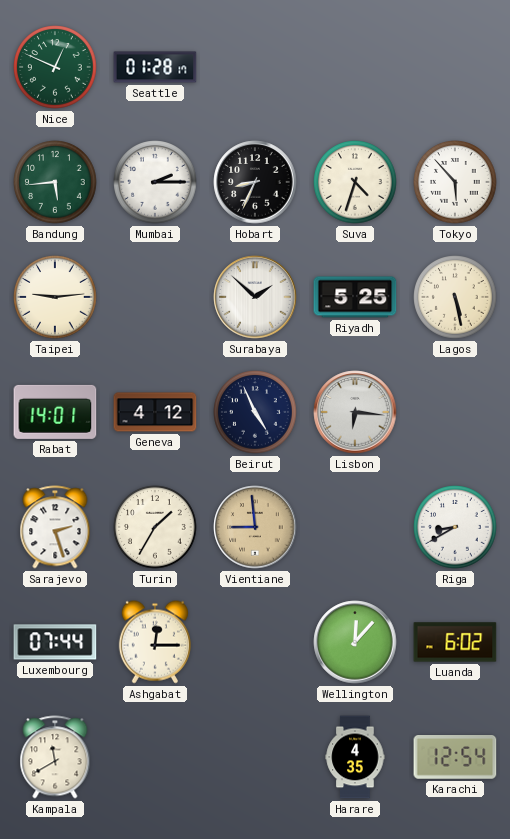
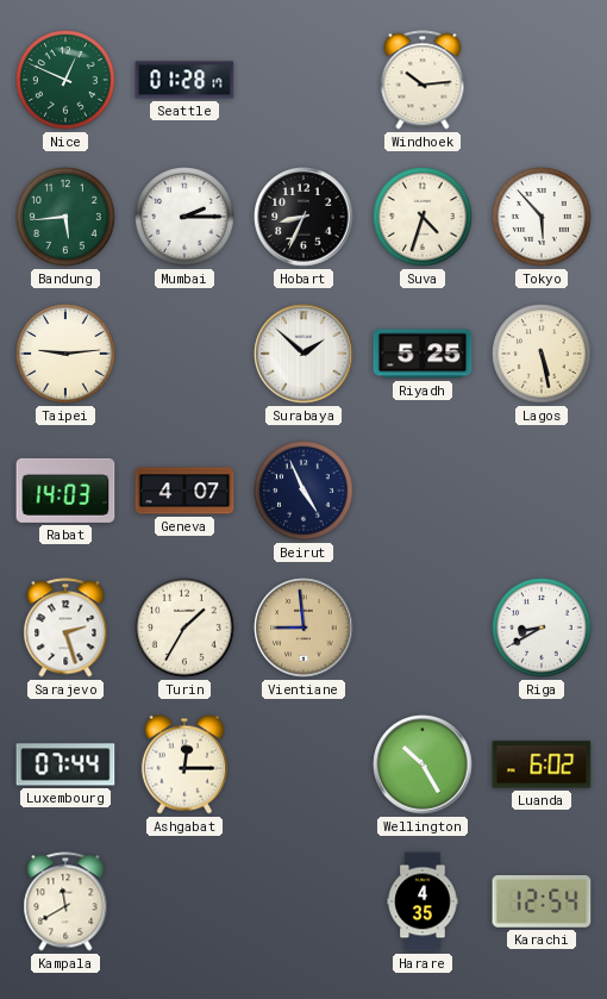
Windhoek: none -> 10:14
Rabat: 14:01 -> 14:03
Geneva: 4:12 -> 4:07
Lisbon: 6:16 -> none
Wellington: 12:07 -> 10:25
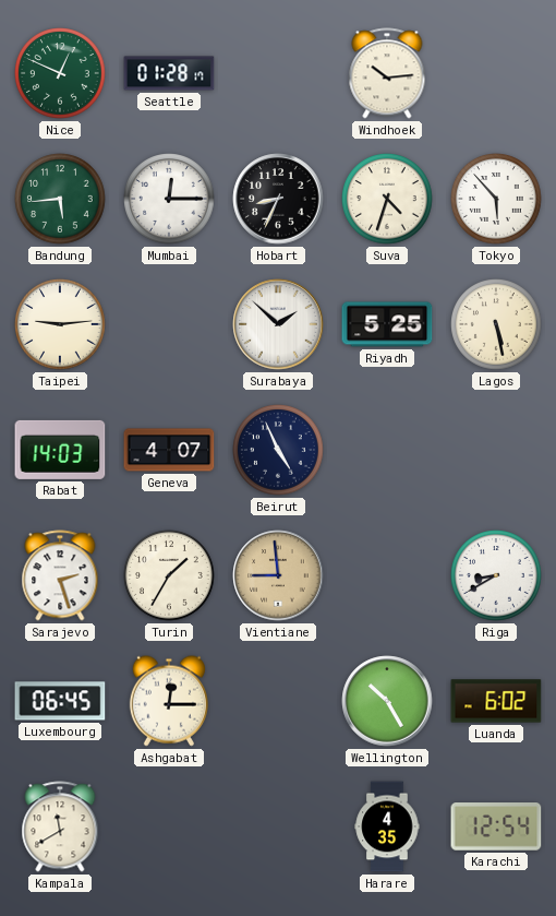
Mumbai: 2:15 -> 12:15
Luxembourg: 07:44 -> 06:45
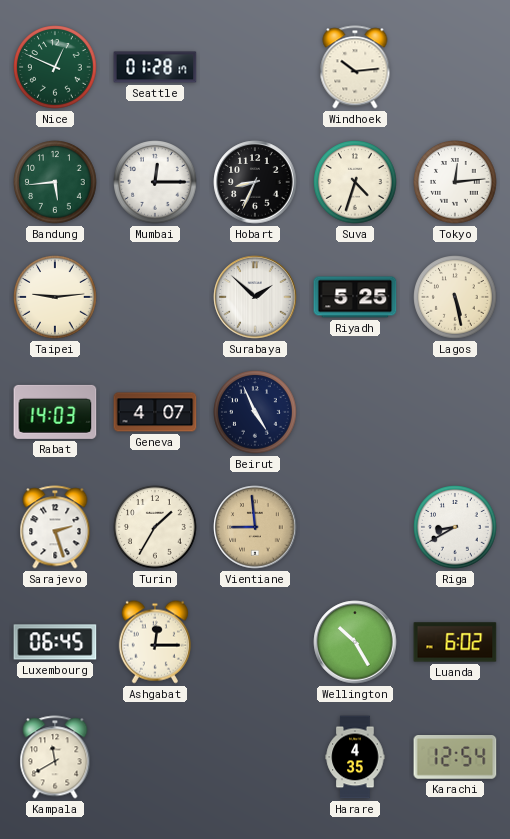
Tokyo: 5:53 -> 12:14
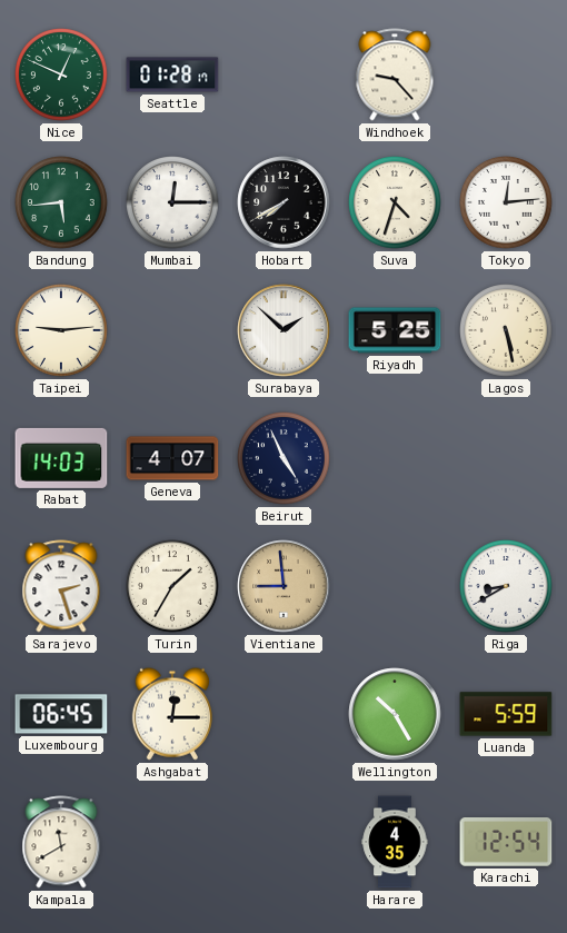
Windhoek: 10:14 -> 9:23
Hobart: 8:34 -> 7:40
Luanda: 6:02 -> 5:59
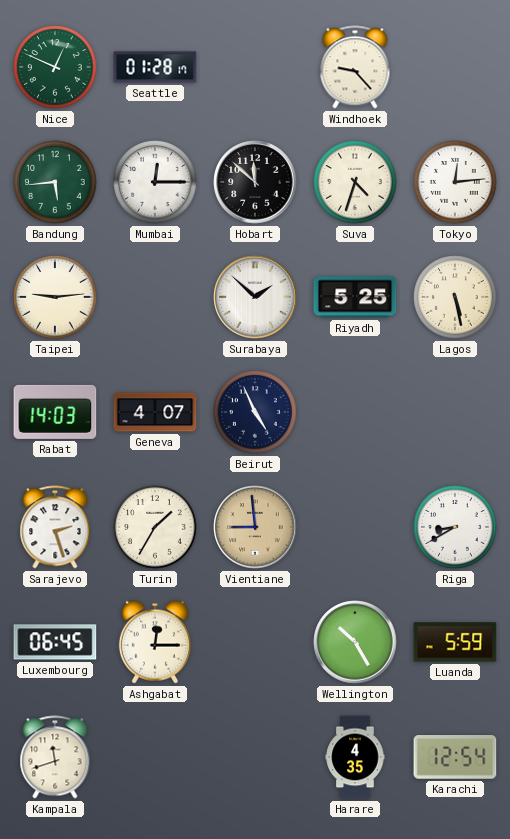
Hobart: 7:40 -> 11:52
Kampala: 11:40 -> 11:42
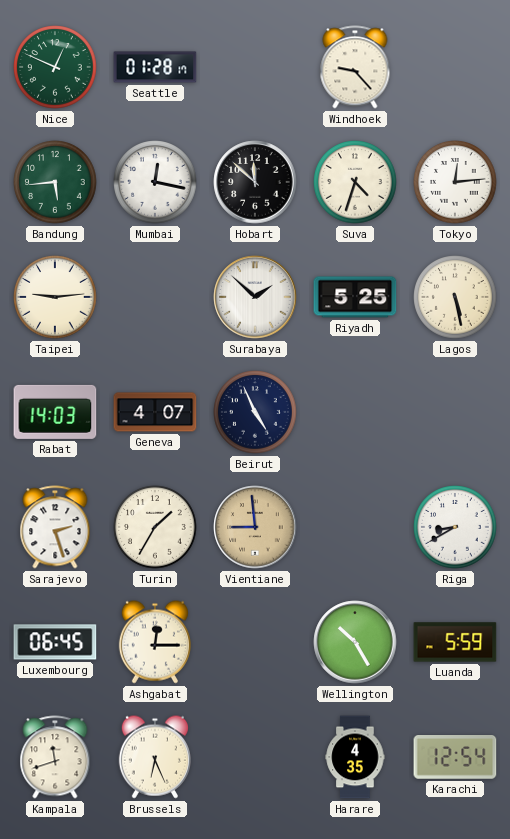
Mumbai: 12:15 -> 12:17
Brussels: none -> 6:26
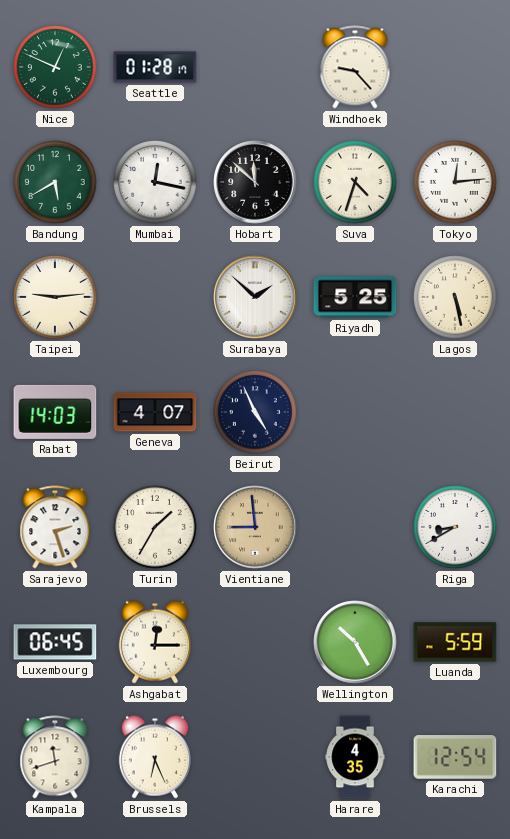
Bandung: 5:44 -> 5:40
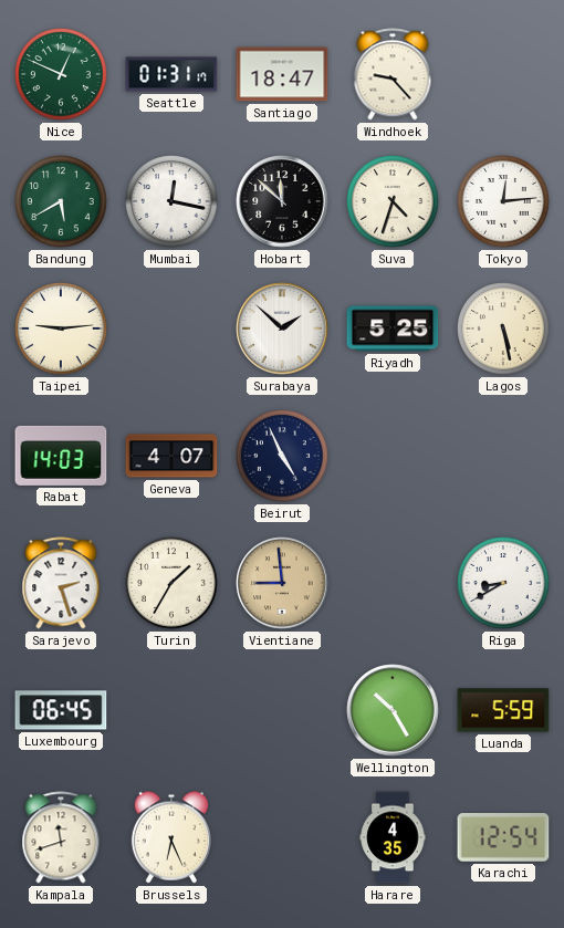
Seattle: 01:28 -> 01:31
Santiago: none -> 18:47
Ashgabat: 12:15 -> none
